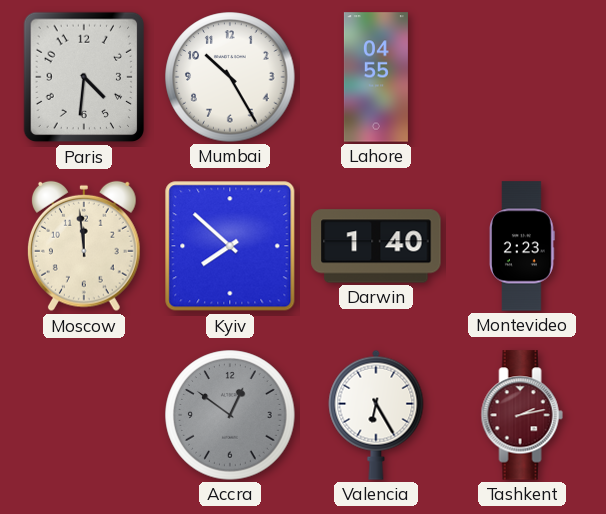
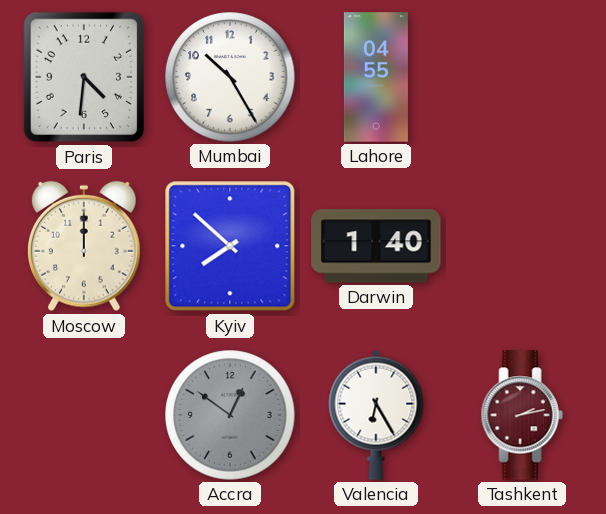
Moscow: 11:59 -> 12:00
Montevideo: 2:23 -> none
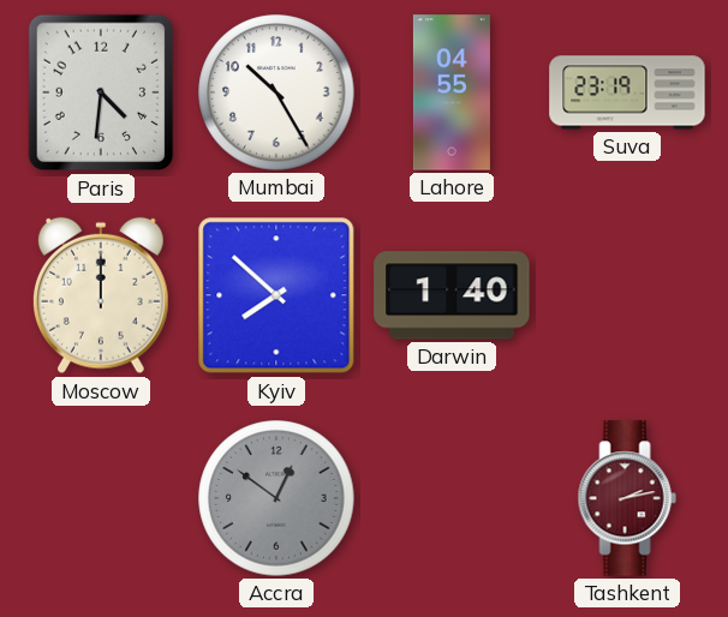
Suva: none -> 23:19
Valencia: 6:25 -> none
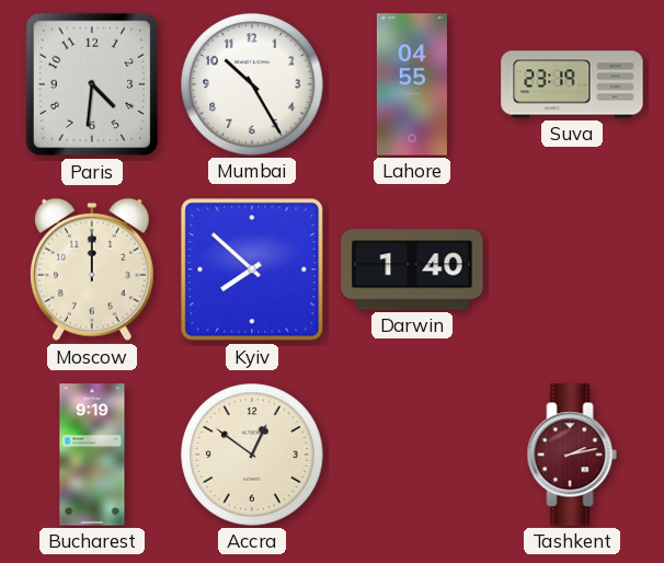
Bucharest: none -> 9:19
Accra dial: grey -> cream
